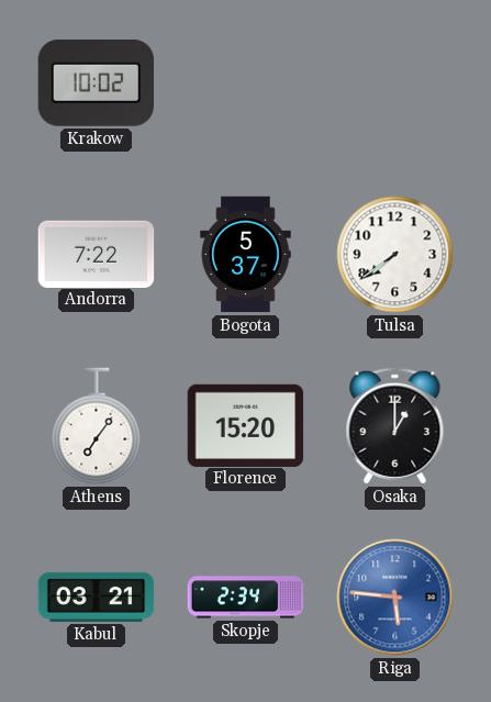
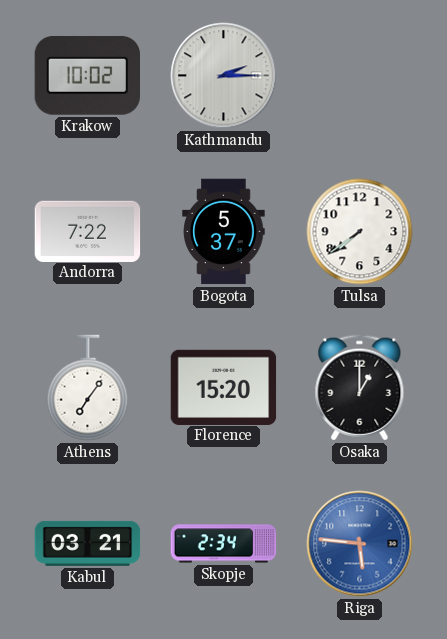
Kathmandu: none -> 2:15
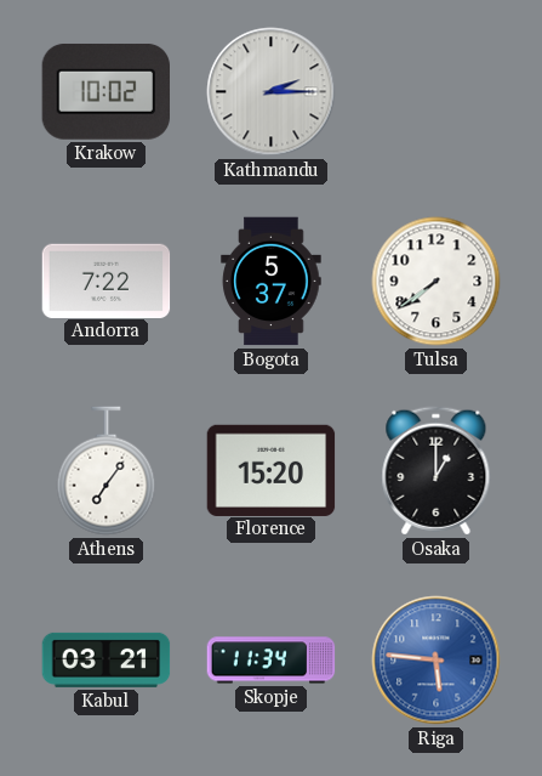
Skopje: 2:34 -> 11:34
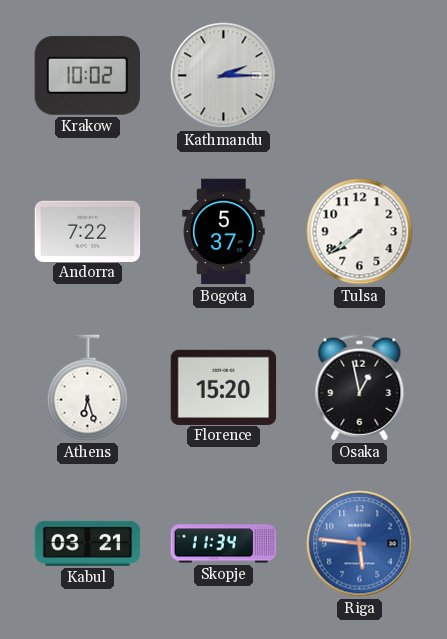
Athens: 7:06 -> 6:27
Osaka: 1:00 -> 12:58
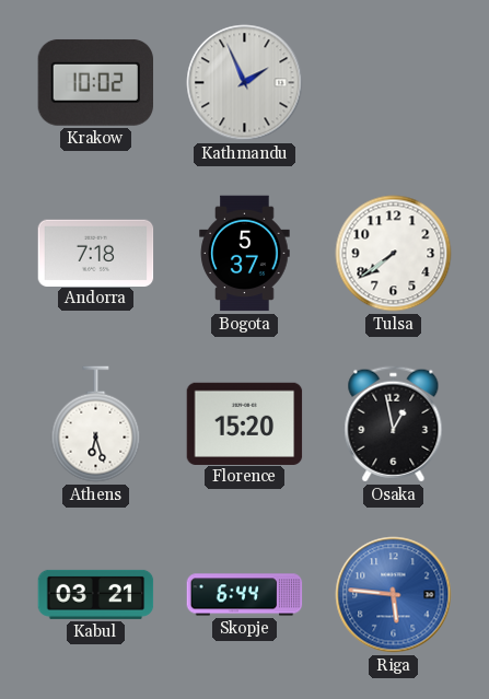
Kathmandu: 2:15 -> 1:56
Andorra: 7:22 -> 7:18
Skopje: 11:34 -> 6:44
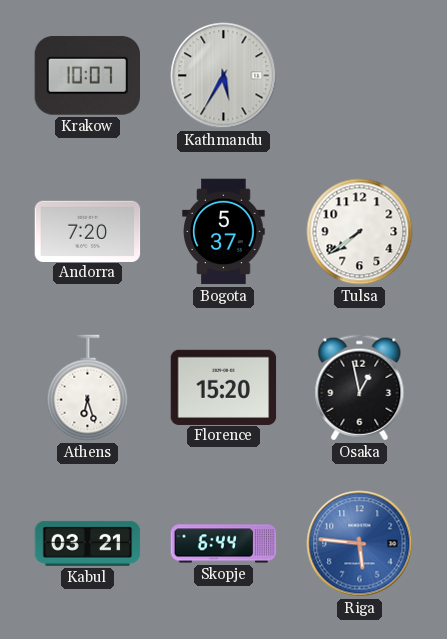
Krakow: 10:02 -> 10:07
Kathmandu: 1:56 -> 5:35
Andorra: 7:18 -> 7:20
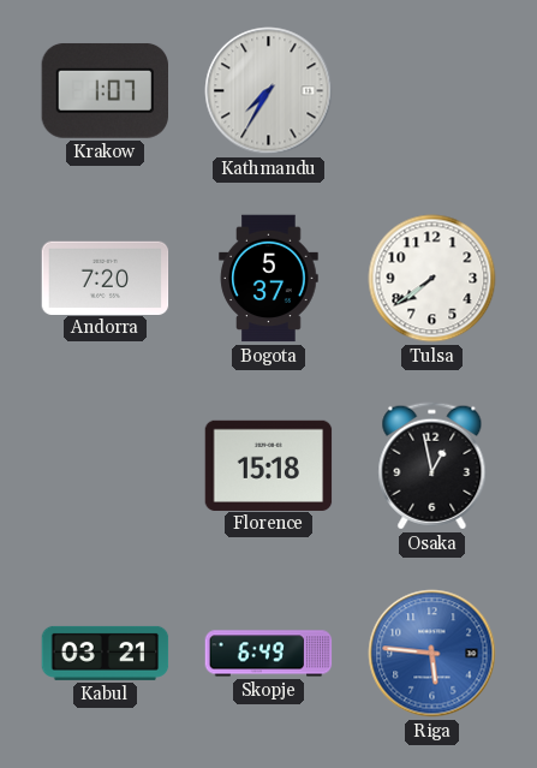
Krakow: 10:07 -> 1:07
Kathmandu: 5:35 -> 7:35
Athens: 6:27 -> none
Florence: 15:20 -> 15:18
Skopje: 6:44 -> 6:49
